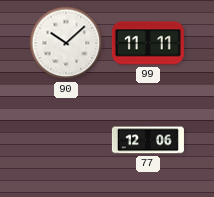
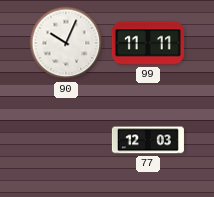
90: 10:08 -> 10:04
77: 12:06 -> 12:03
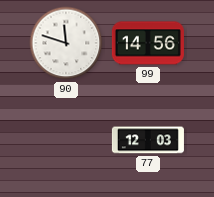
90: 10:04 -> 11:48
99: 11:11 -> 14:56
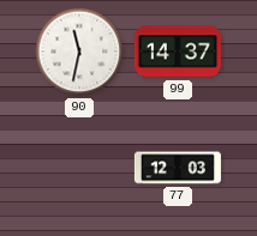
90: 11:48 -> 11:32
99: 14:56 -> 14:37
